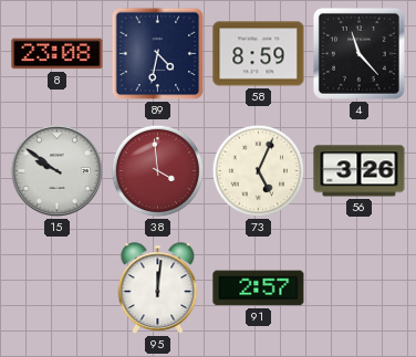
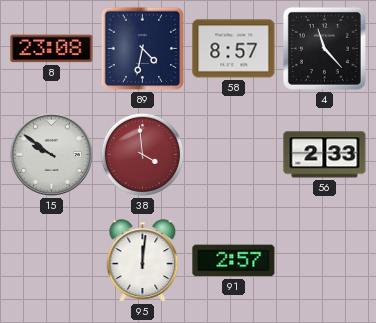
58: 8:59 -> 8:57
73: 5:04 -> none
56: 3:26 -> 2:33
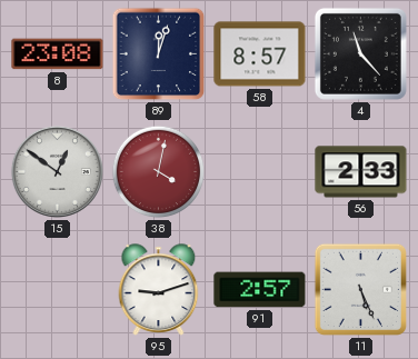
89: 4:32 -> 12:03
15: 9:51 -> 12:51
38: 3:59 -> 4:02
95: 12:01 -> 9:12
11: none -> 5:26
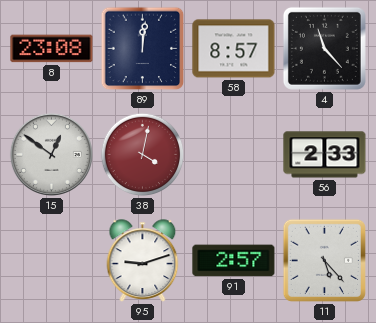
89: 12:03 -> 12:01
11: 5:26 -> 5:23
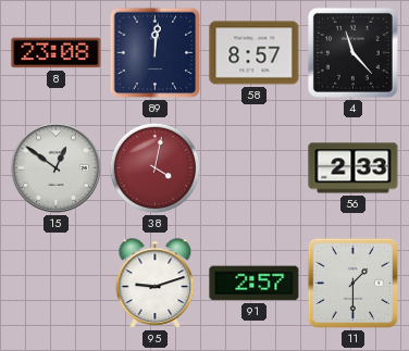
11: 5:23 -> 1:30
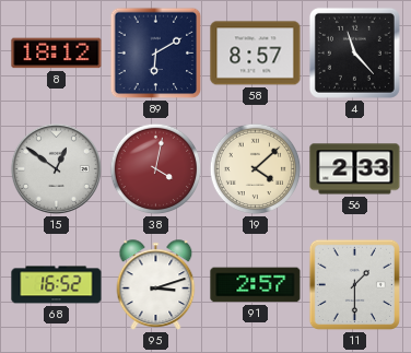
8: 23:08 -> 18:12
89: 12:01 -> 6:10
19: none -> 4:08
68: none -> 16:52
95: 9:12 -> 3:12
